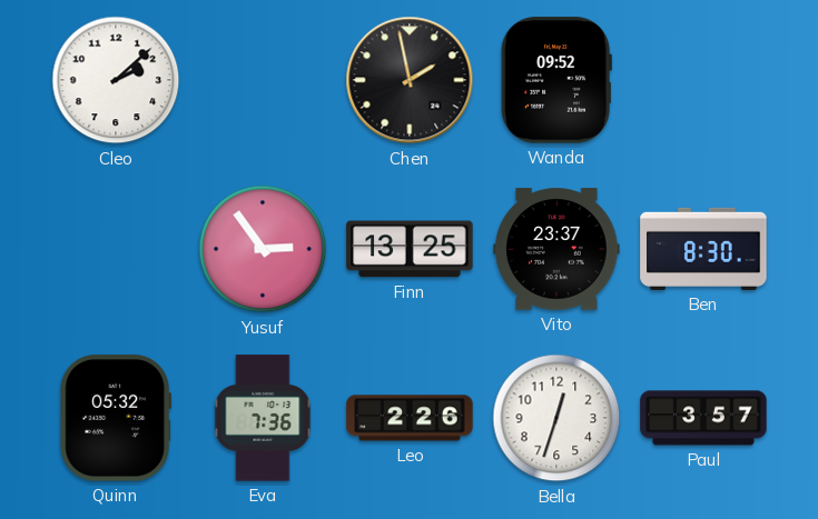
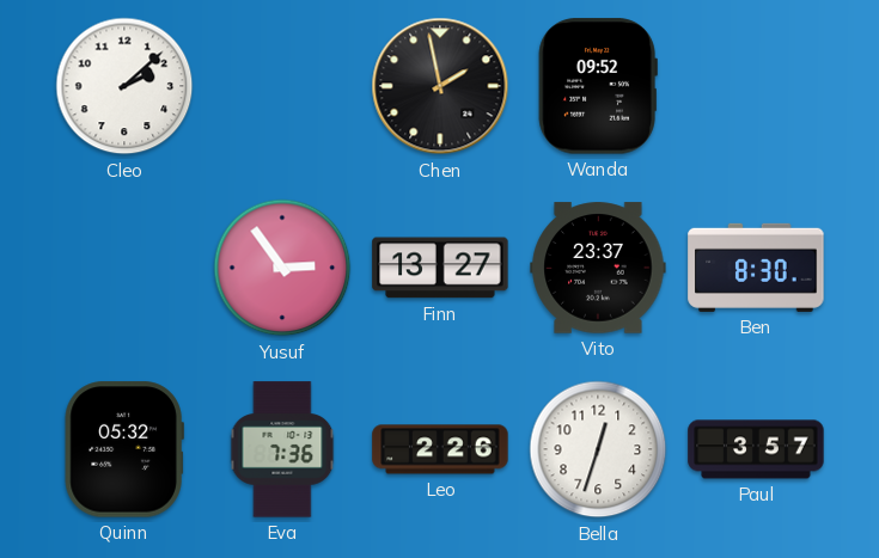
Finn: 13:25 -> 13:27
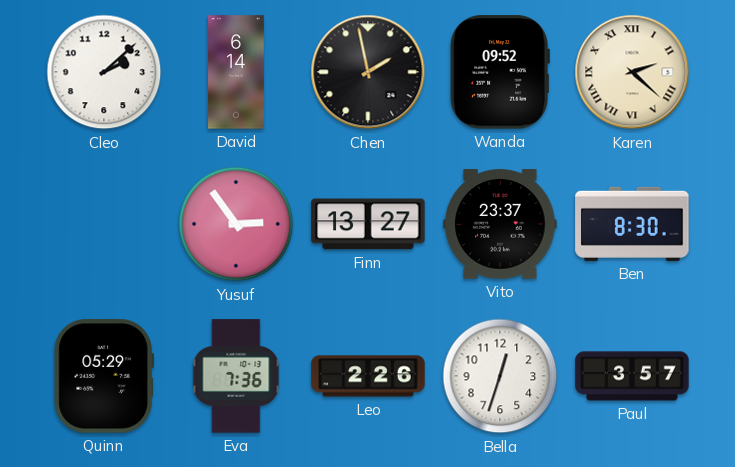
David: none -> 6:14
Karen: none -> 2:22
Quinn: 05:32 -> 05:29
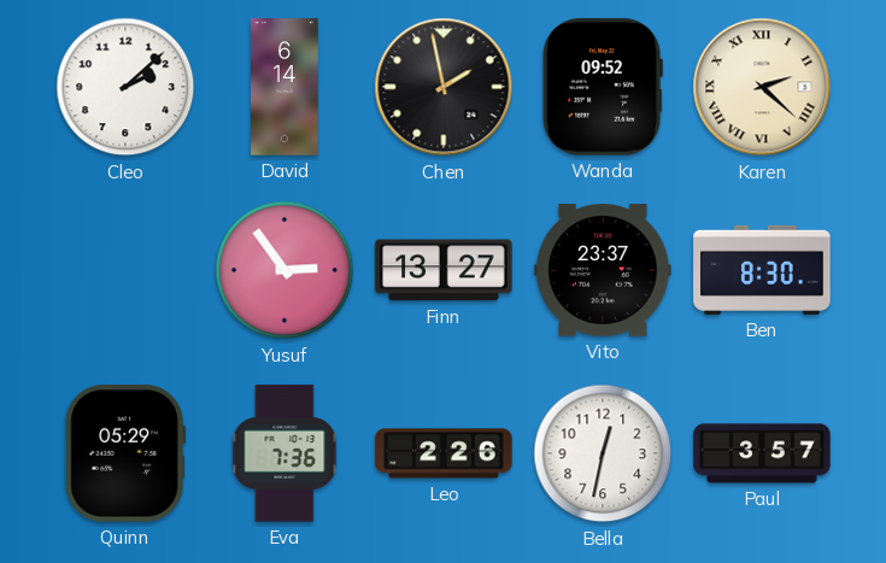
Bella: 12:33 -> 12:32
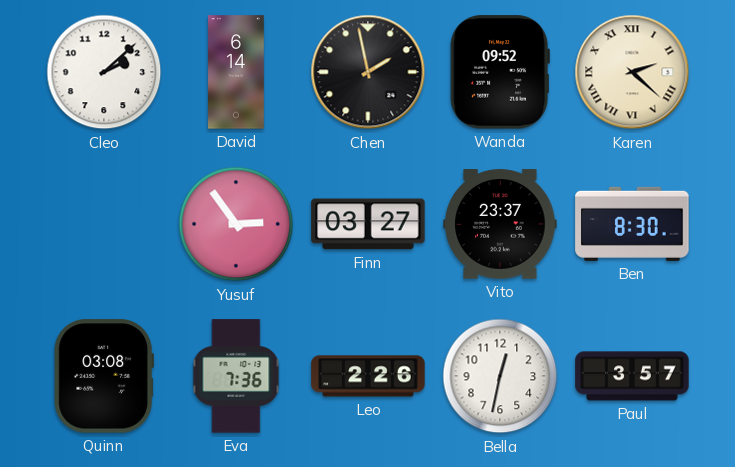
Finn: 13:27 -> 03:27
Quinn: 05:29 -> 03:08
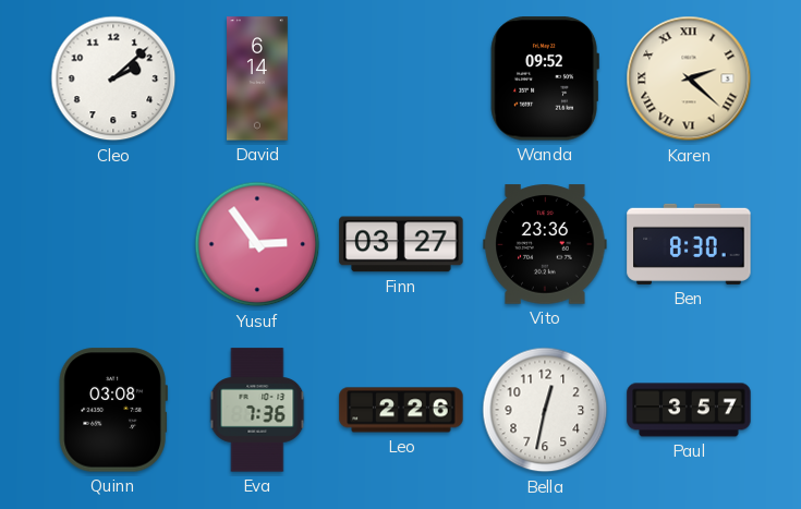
Chen: 1:58 -> none
Vito: 23:37 -> 23:36
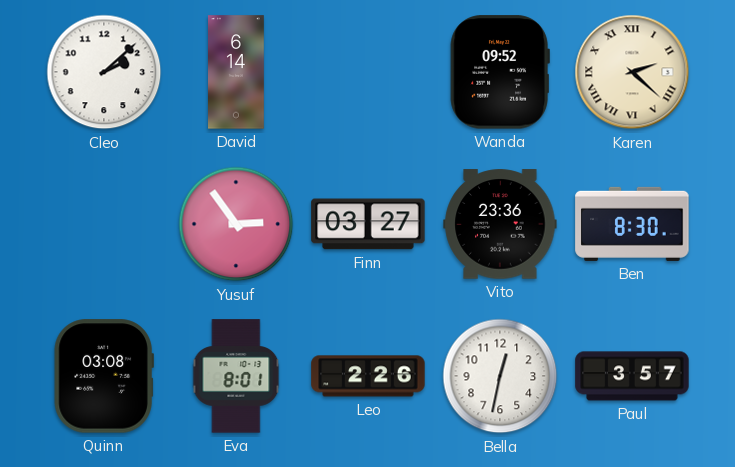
Eva: 7:36 -> 8:01
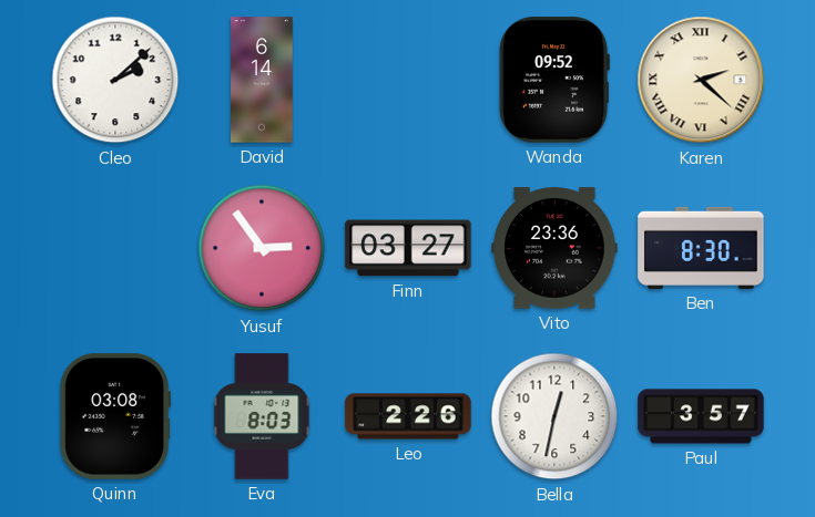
Eva: 8:01 -> 8:03
